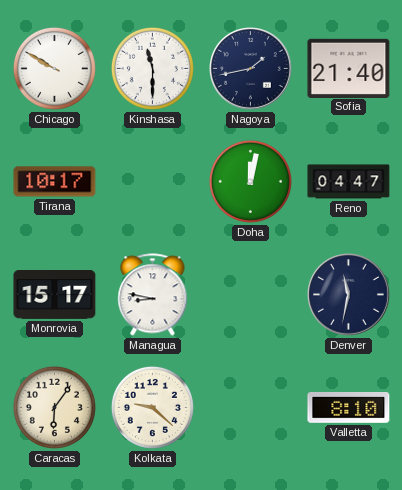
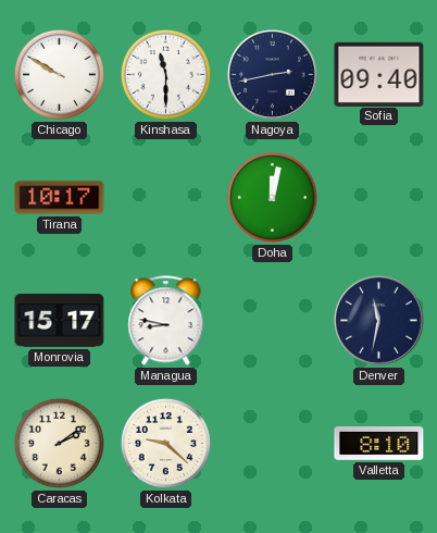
Nagoya: 1:43 -> 2:43
Sofia: 21:40 -> 09:40
Reno: 04:47 -> none
Caracas: 6:06 -> 2:09
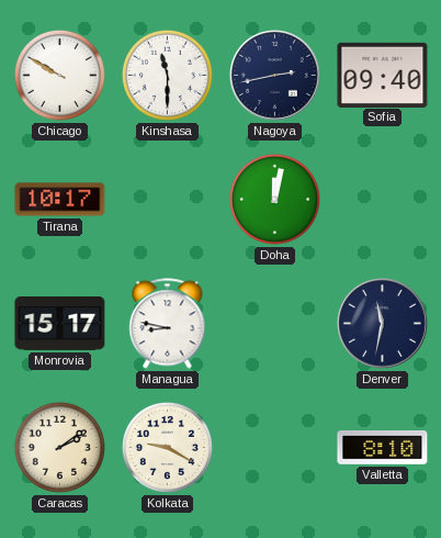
Kolkata: 9:22 -> 9:20
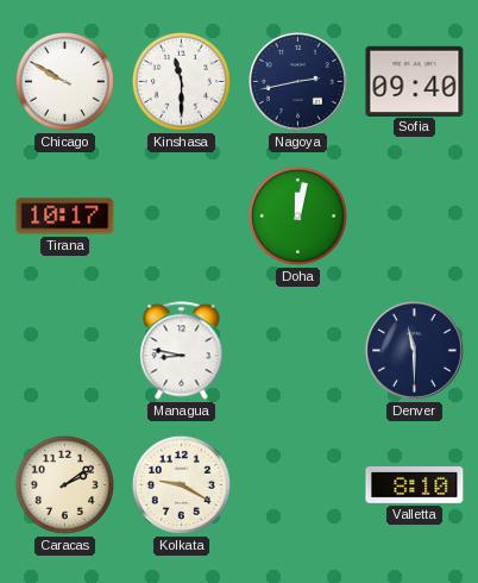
Monrovia: 15:17 -> none
Denver: 11:32 -> 11:30
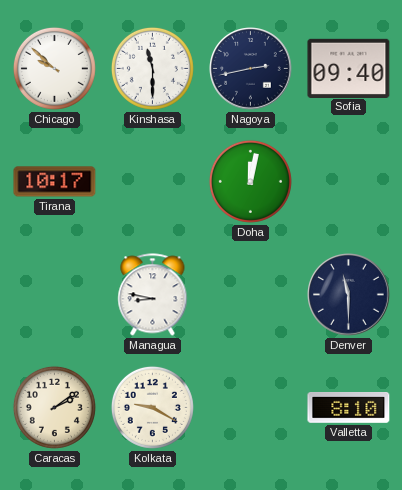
Chicago: 9:50 -> 9:52
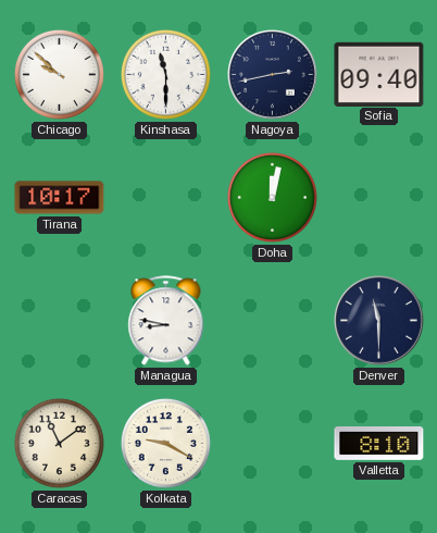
Caracas: 2:09 -> 11:09
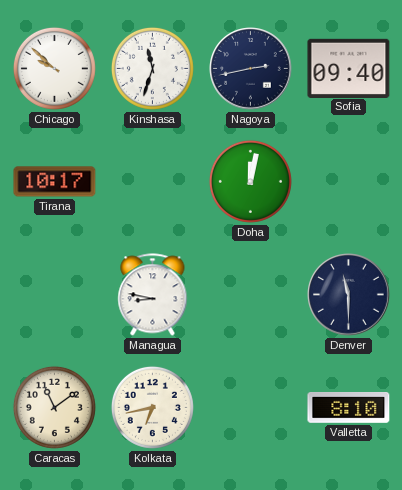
Kinshasa: 11:30 -> 11:33
Kolkata: 9:20 -> 6:43
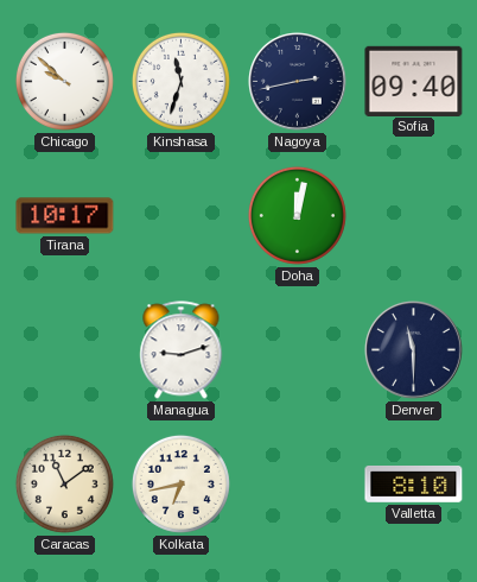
Managua: 8:47 -> 9:12
